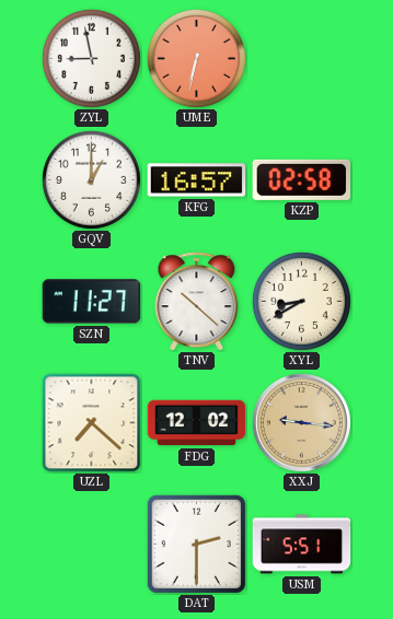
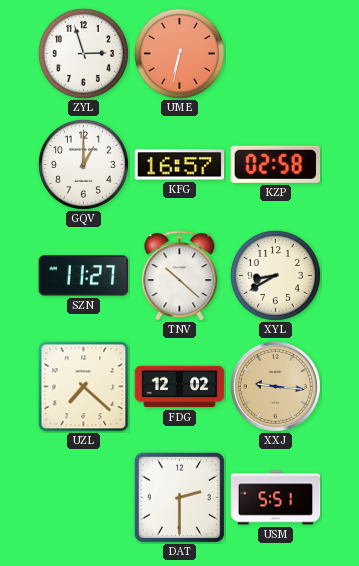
ZYL: 8:58 -> 2:57
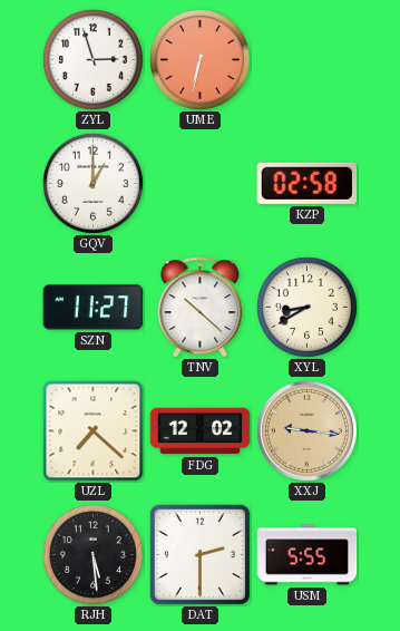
KFG: 16:57 -> none
RJH: none -> 5:29
USM: 5:51 -> 5:55
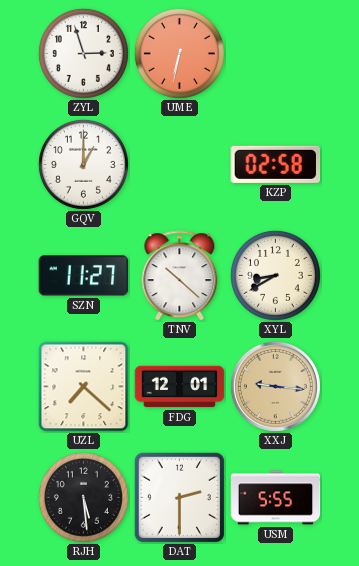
FDG: 12:02 -> 12:01
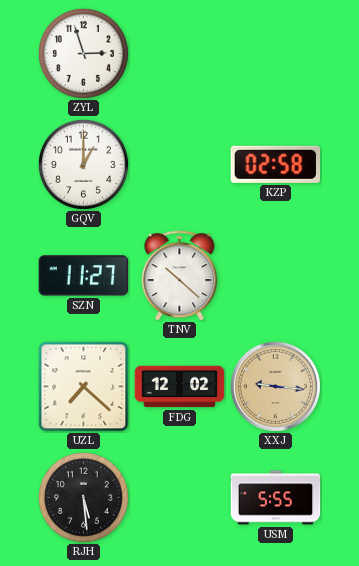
UME: 6:32 -> none
XYL: 8:40 -> none
FDG: 12:01 -> 12:02
DAT: 2:30 -> none
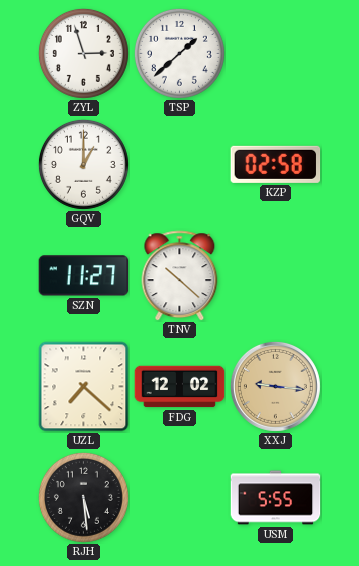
TSP: none -> 1:38
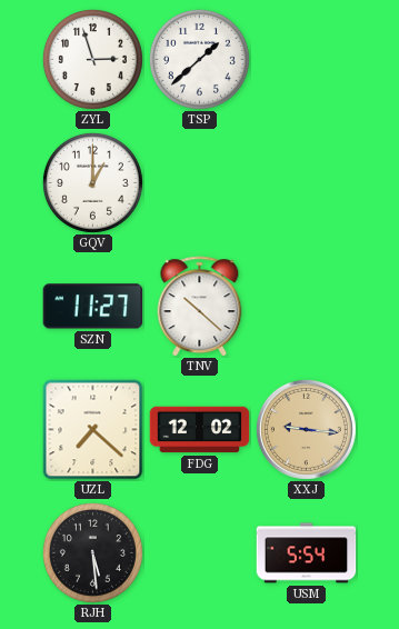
KZP: 02:58 -> none
USM: 5:55 -> 5:54
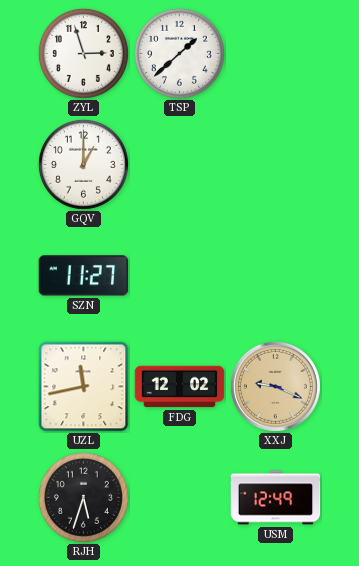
TNV: 10:22 -> none
UZL: 7:22 -> 11:43
XXJ: 9:16 -> 9:19
RJH: 5:29 -> 5:33
USM: 5:54 -> 12:49
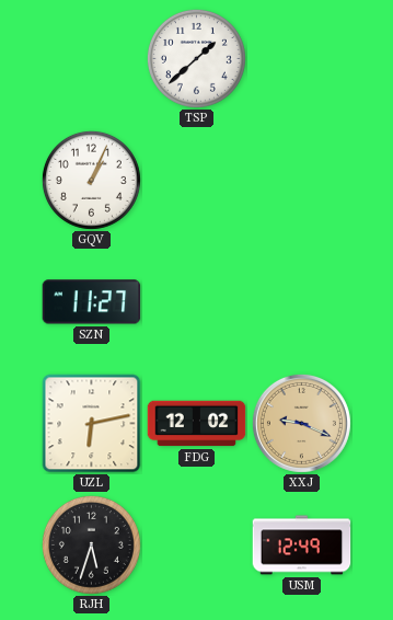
ZYL: 2:57 -> none
GQV: 1:00 -> 1:04
UZL: 11:43 -> 6:13
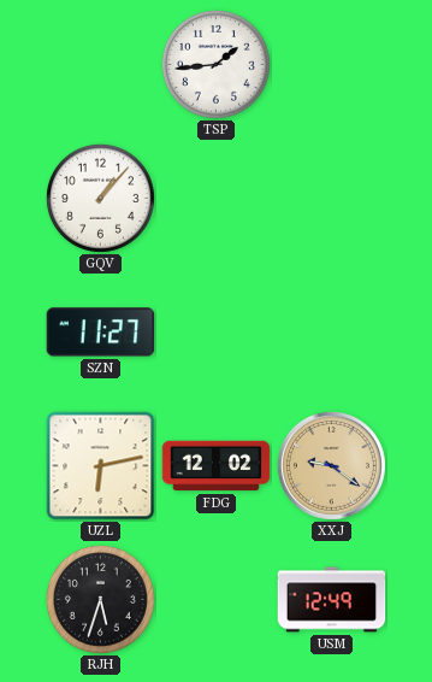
TSP: 1:38 -> 1:44
GQV: 1:04 -> 1:07
XXJ: 9:19 -> 9:21
